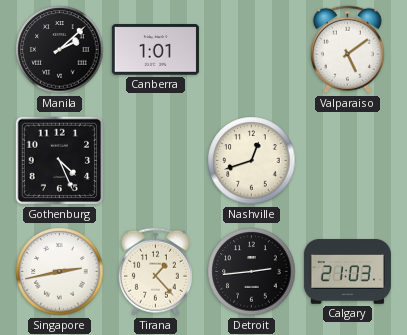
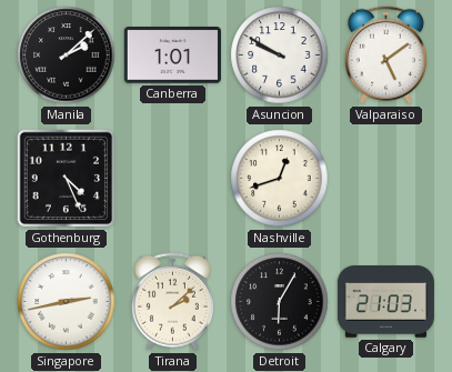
Asuncion: none -> 9:50
Tirana: 1:23 -> 2:08
Detroit: 2:44 -> 6:05
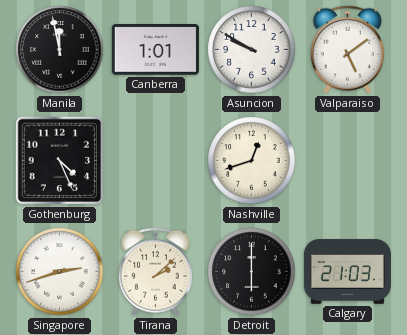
Manila: 2:08 -> 11:58
Singapore: 2:43 -> 2:42
Detroit: 6:05 -> 6:00
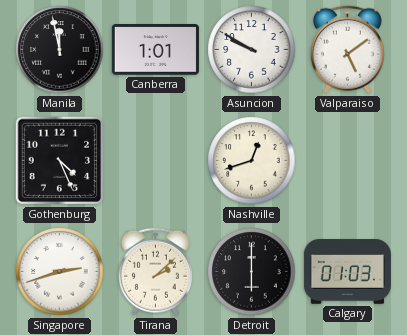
Calgary: 21:03 -> 01:03
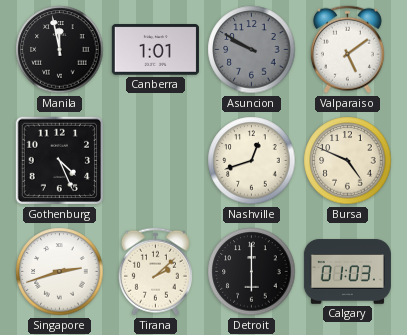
Asuncion dial: white -> grey
Bursa: none -> 4:49
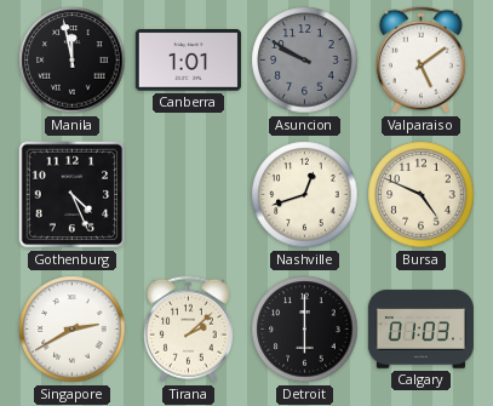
Singapore: 2:42 -> 2:40
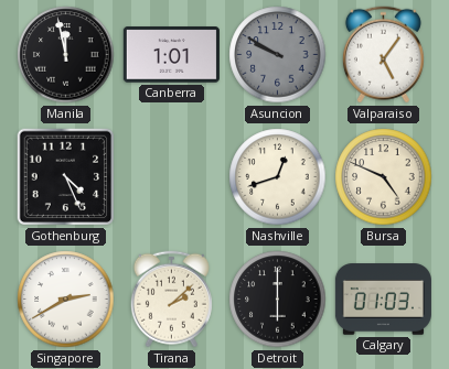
Valparaiso: 5:09 -> 5:06
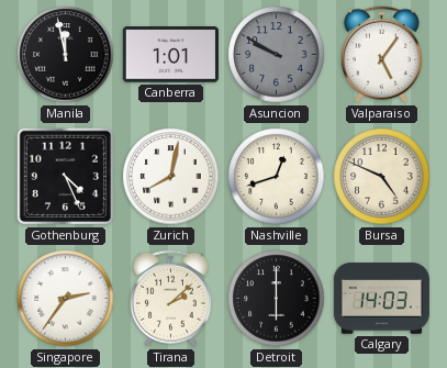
Zurich: none -> 8:02
Singapore: 2:40 -> 2:36
Calgary: 01:03 -> 14:03
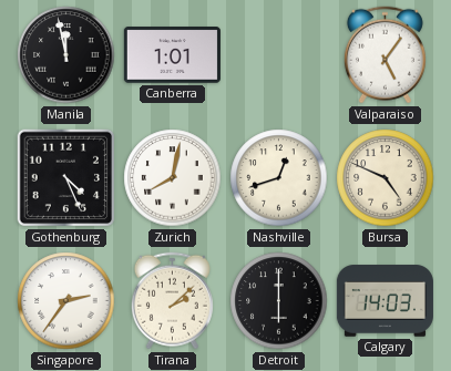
Asuncion: 9:50 -> none
